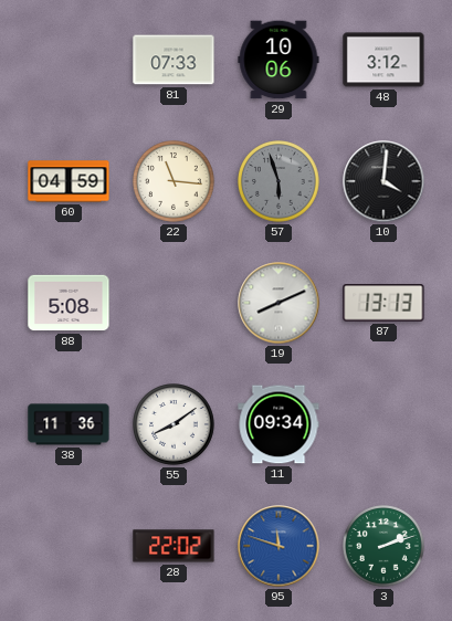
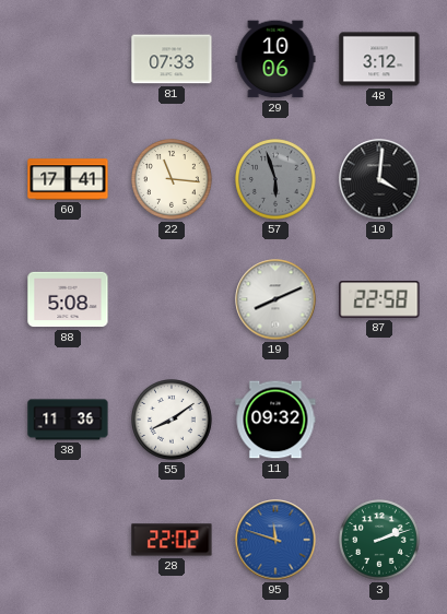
60: 04:59 -> 17:41
87: 13:13 -> 22:58
11: 09:34 -> 09:32
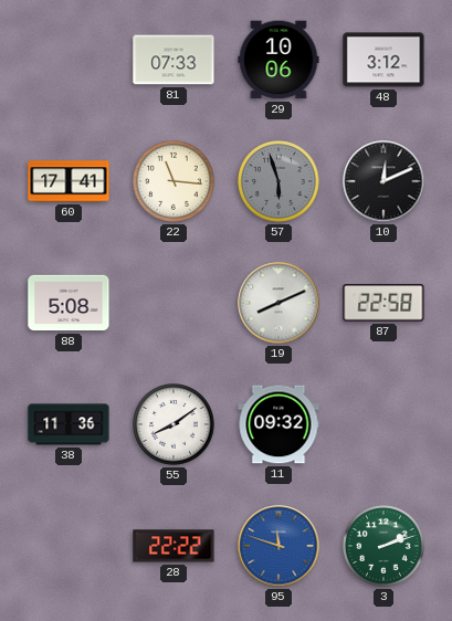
10: 4:01 -> 12:11
28: 22:02 -> 22:22
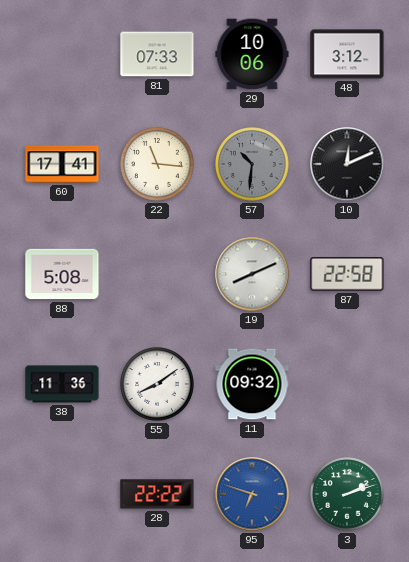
57: 5:57 -> 10:31
95: 11:48 -> 6:48
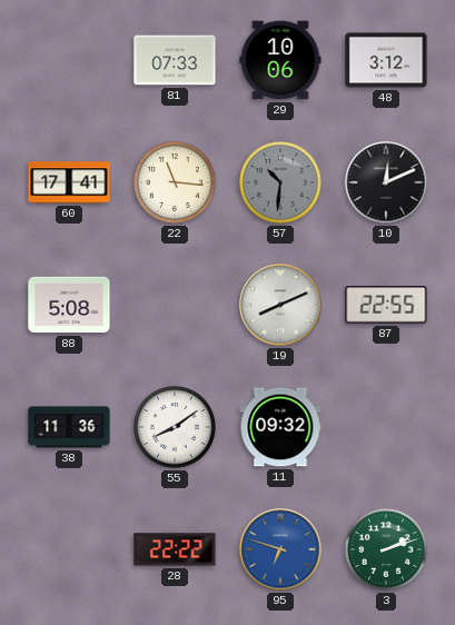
87: 22:58 -> 22:55
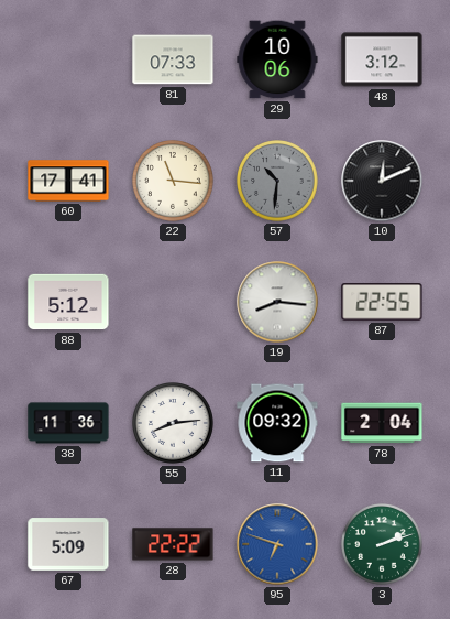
88: 5:08 -> 5:12
19: 8:11 -> 8:16
55: 8:09 -> 8:14
78: none -> 2:04
67: none -> 5:09
